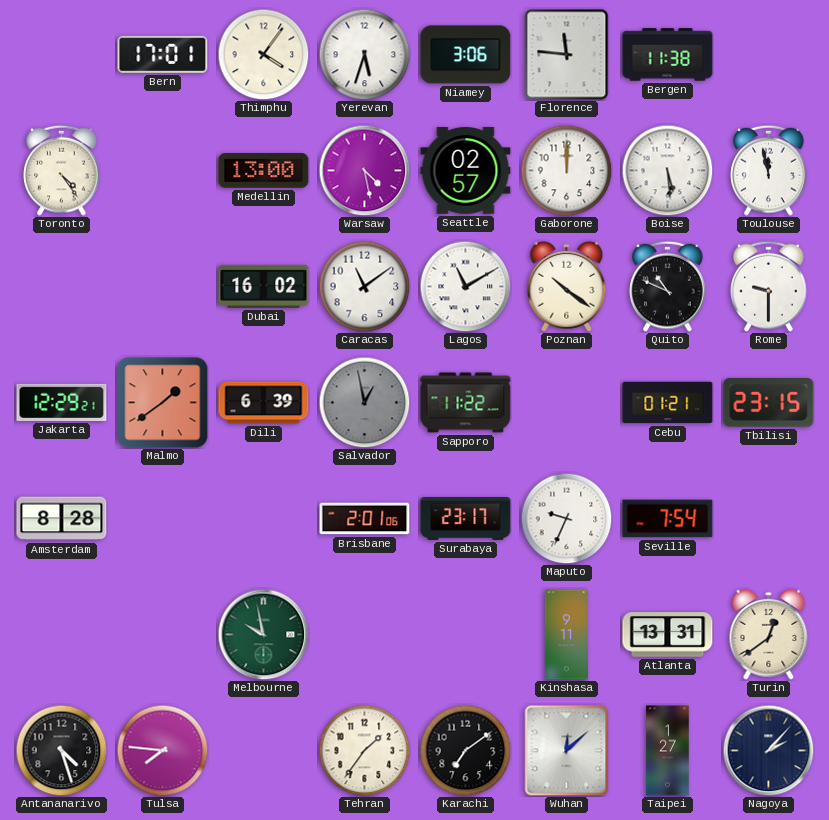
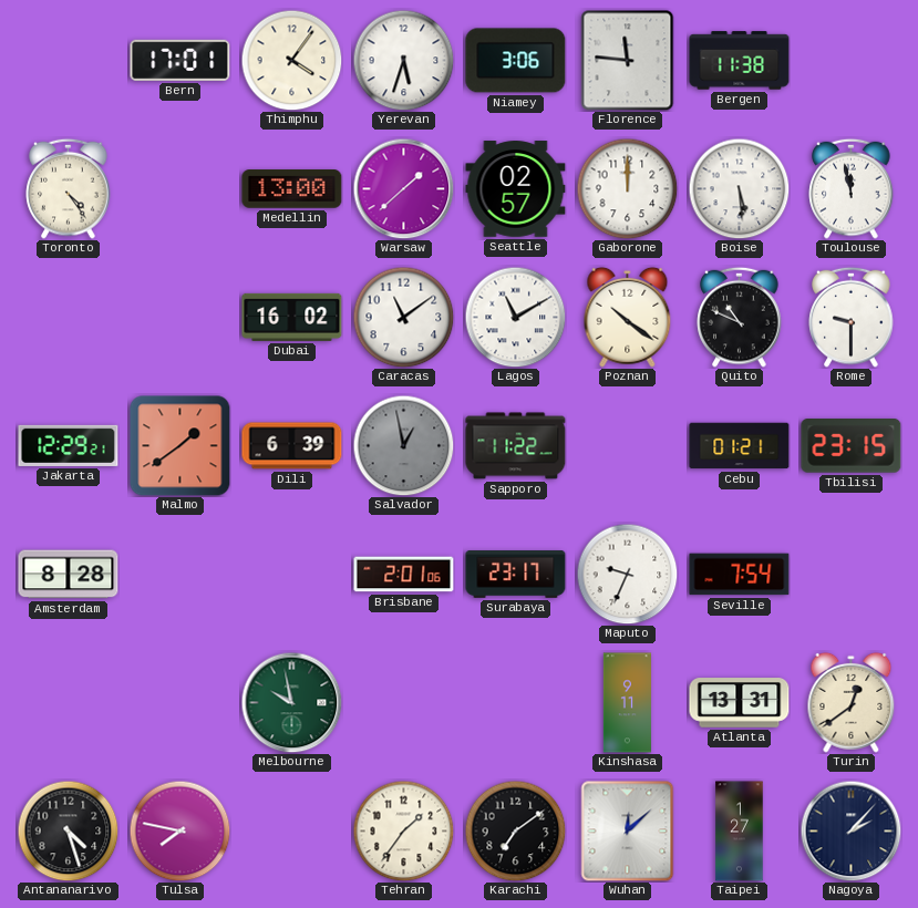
Warsaw: 4:28 -> 1:38
Tulsa: 7:46 -> 7:47
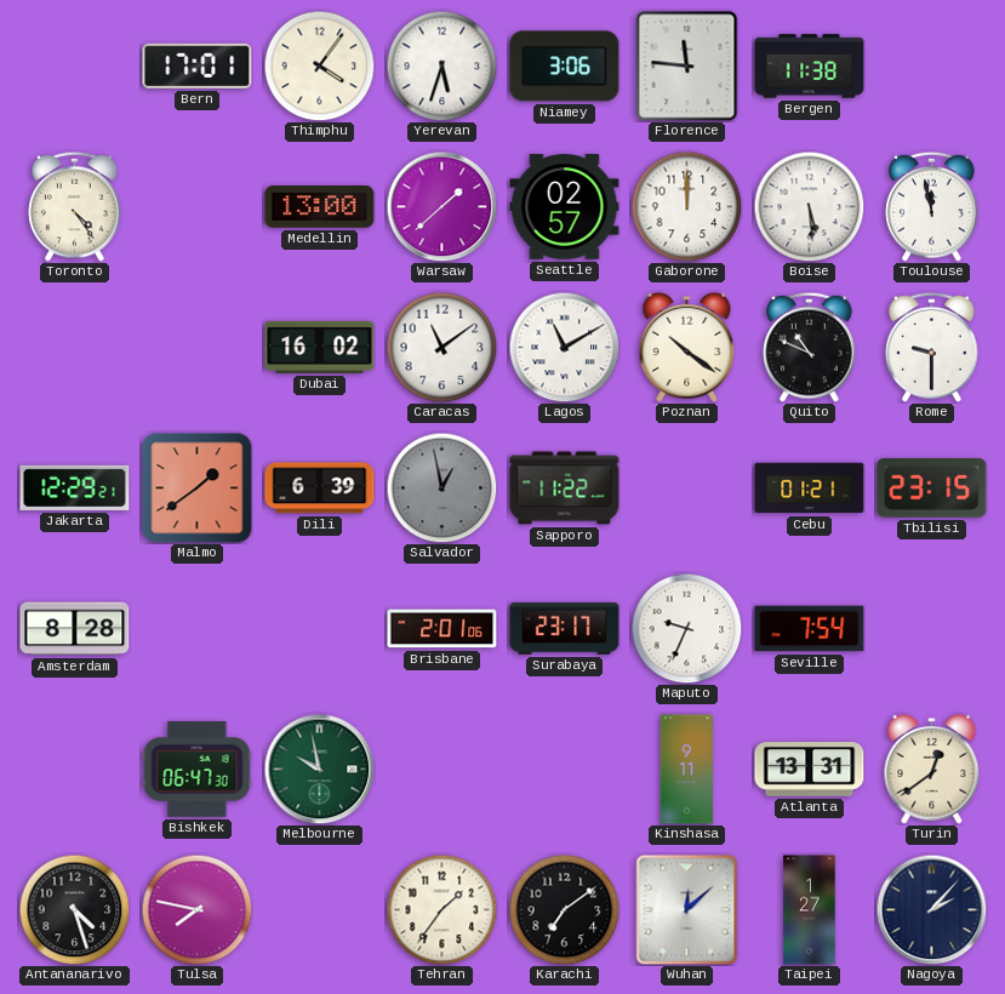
Bishkek: none -> 06:47
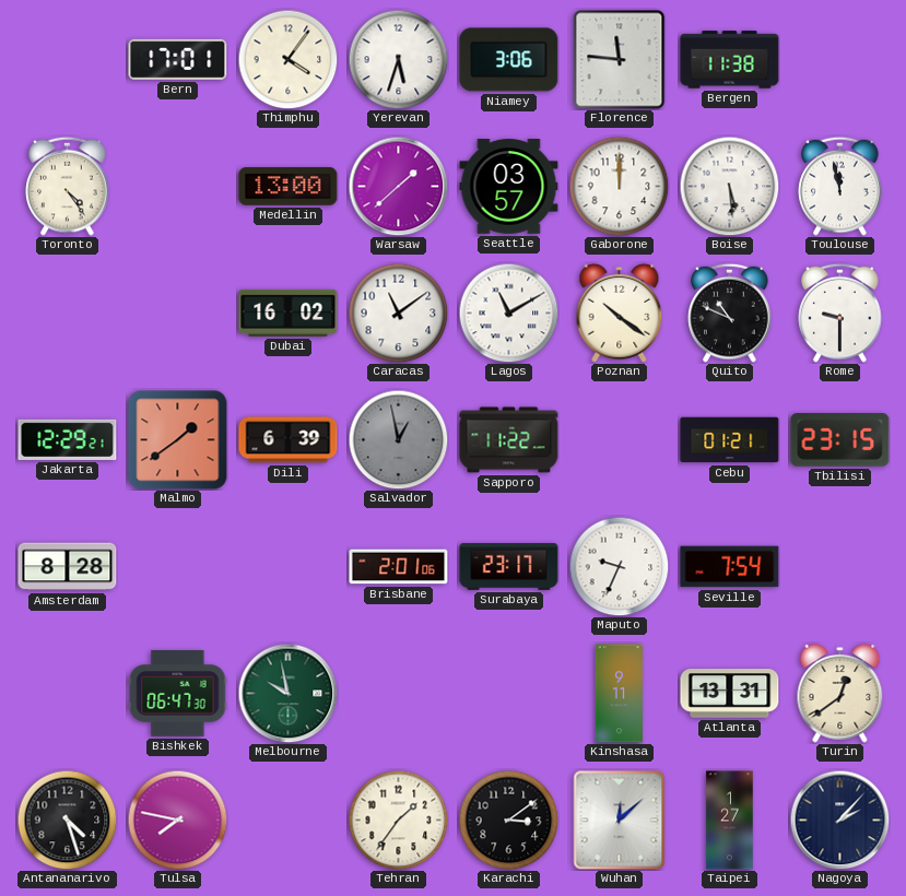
Seattle: 02:57 -> 03:57
Karachi: 7:09 -> 3:09
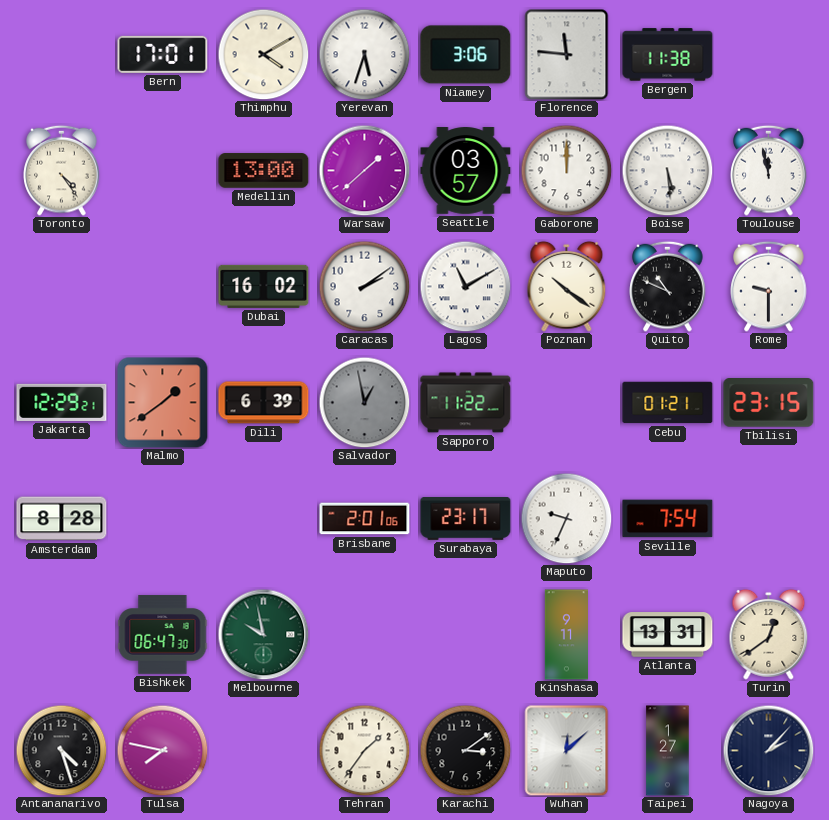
Thimphu: 4:06 -> 4:10
Caracas: 11:09 -> 2:09
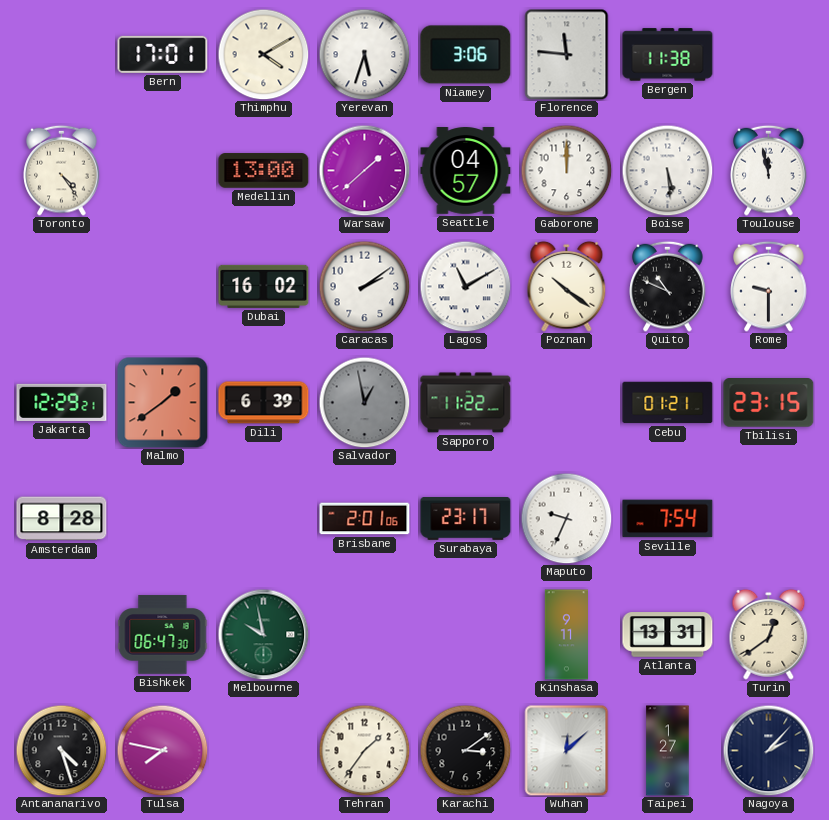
Seattle: 03:57 -> 04:57
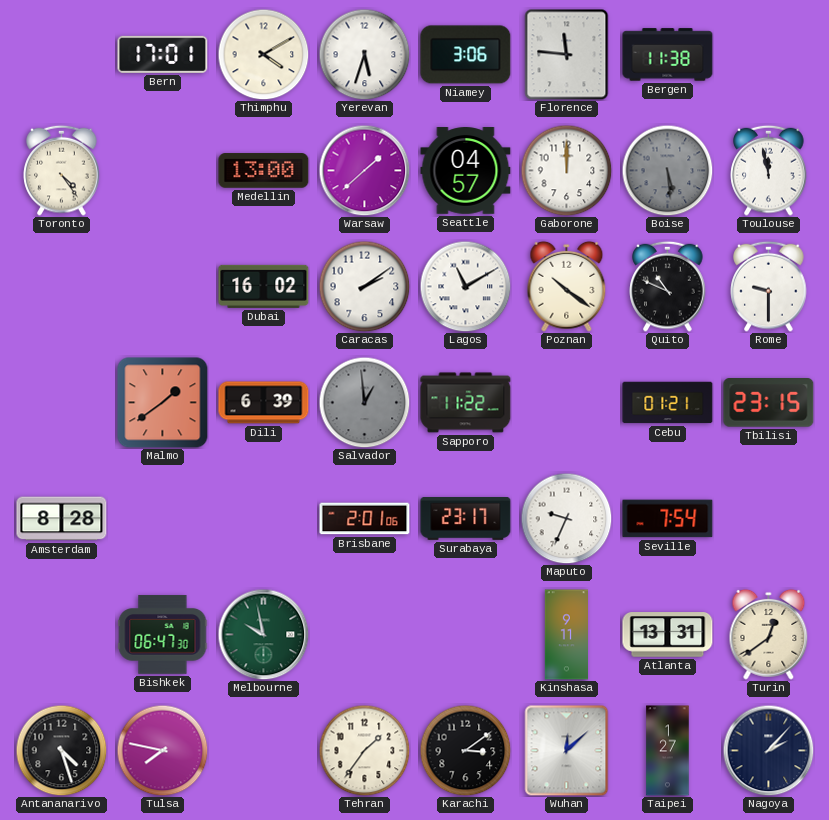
Boise dial: white -> grey
Jakarta: 12:29 -> none
Salvador: 12:58 -> 12:59
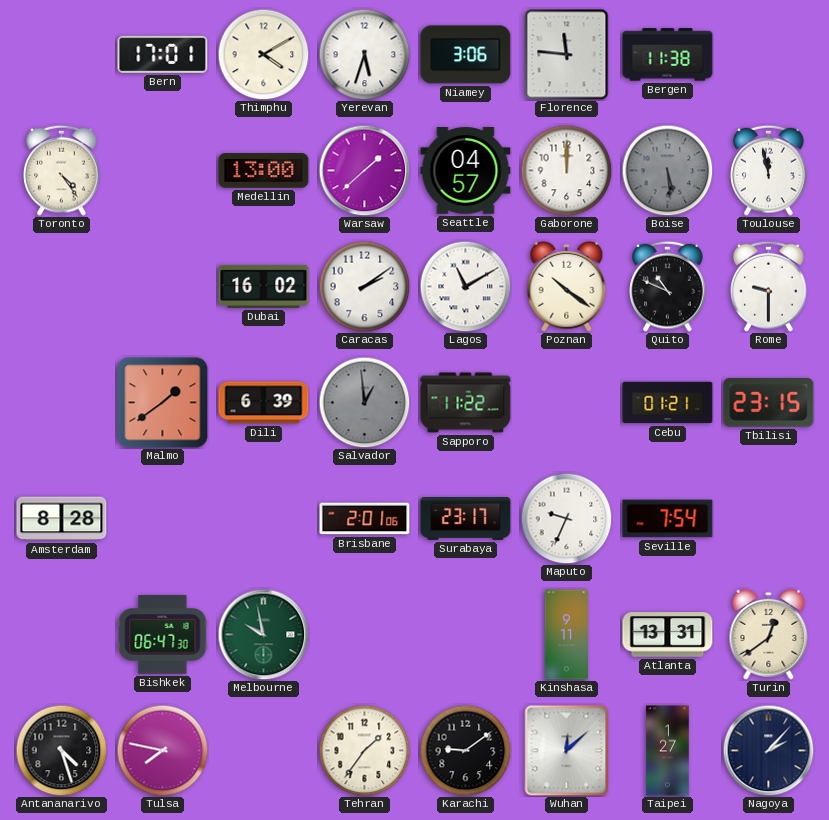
Karachi: 3:09 -> 9:09
